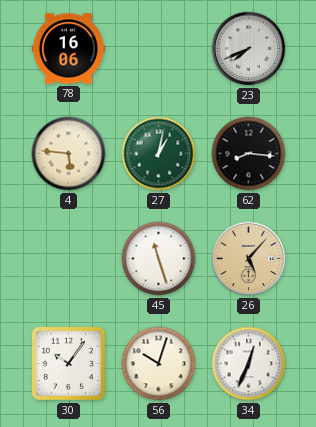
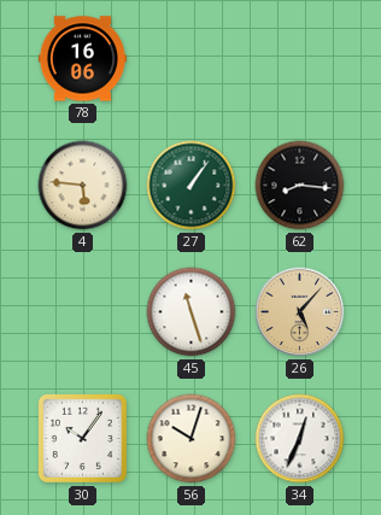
23: 7:41 -> none
27: 1:02 -> 1:06
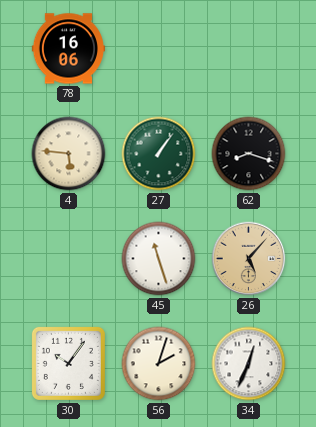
62: 8:16 -> 8:18
56: 10:03 -> 2:03
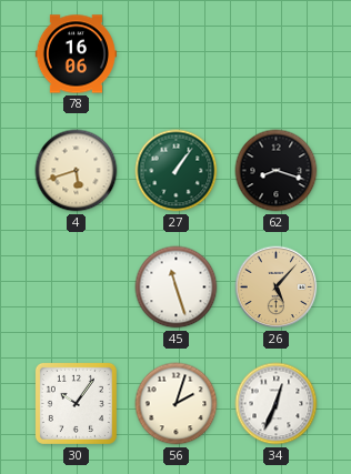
4: 5:46 -> 5:42
